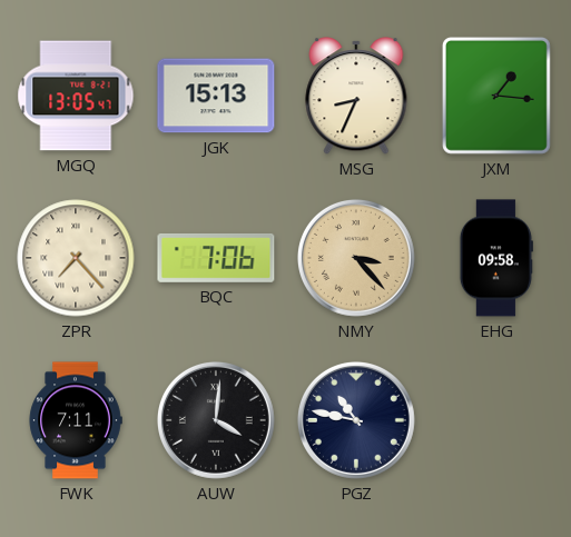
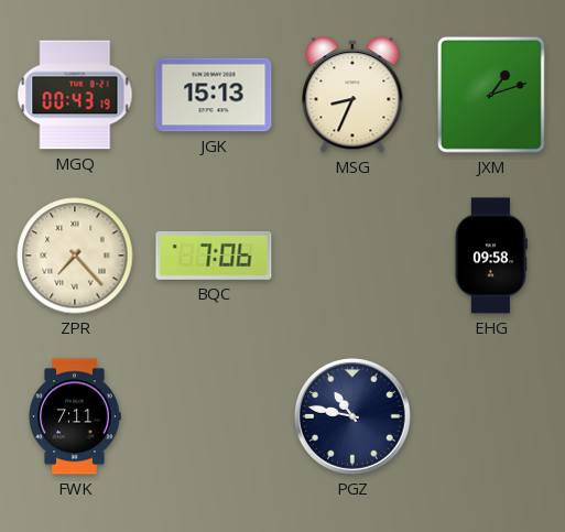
MGQ: 13:05 -> 00:43
JXM: 1:16 -> 1:12
NMY: 3:23 -> none
AUW: 4:01 -> none
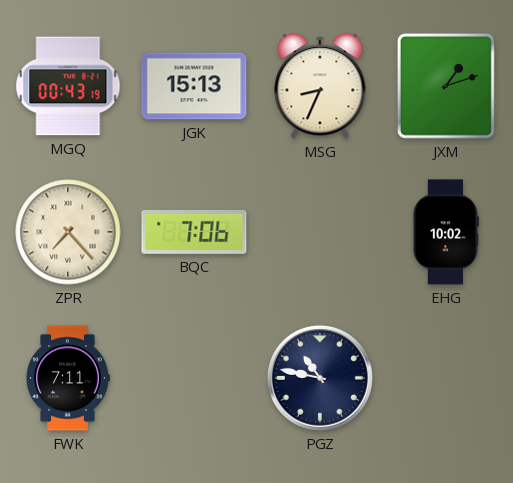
EHG: 09:58 -> 10:02
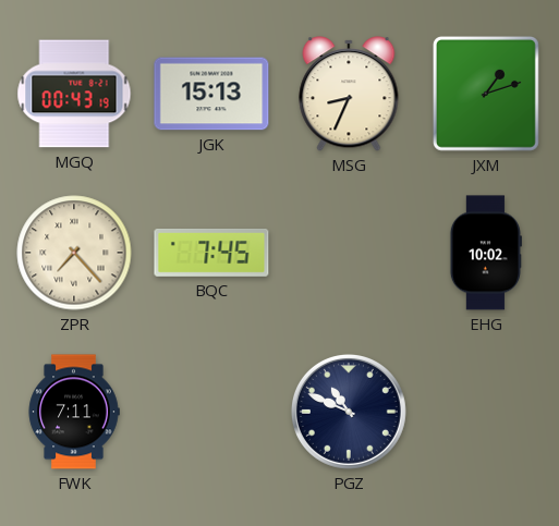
BQC: 7:06 -> 7:45
PGZ: 10:47 -> 10:49
